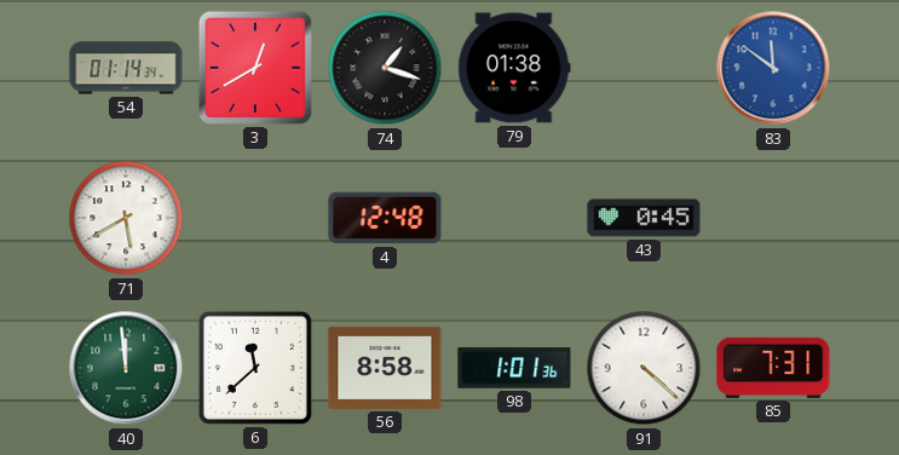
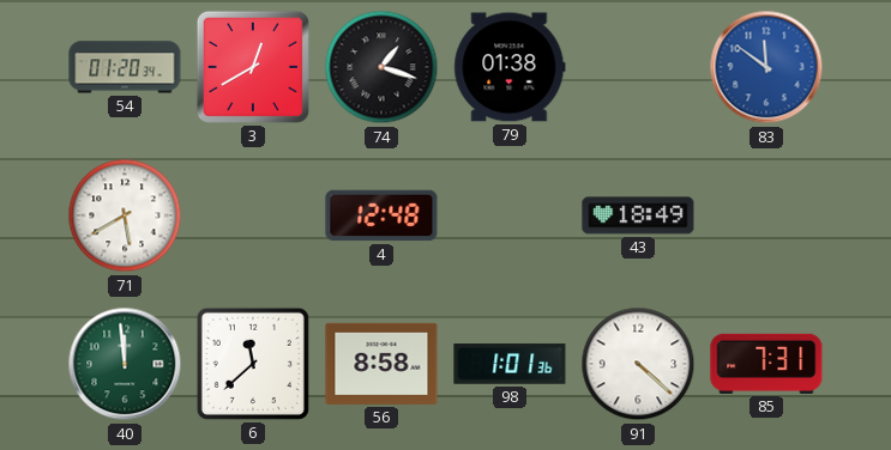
54: 01:14 -> 01:20
43: 0:45 -> 18:49
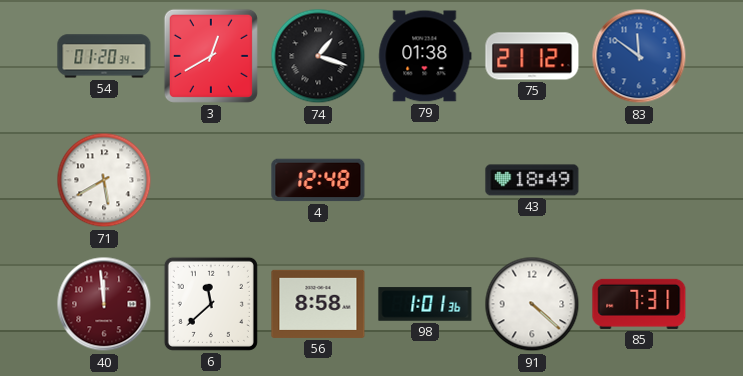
75: none -> 21:12
40 dial: green -> burgundy
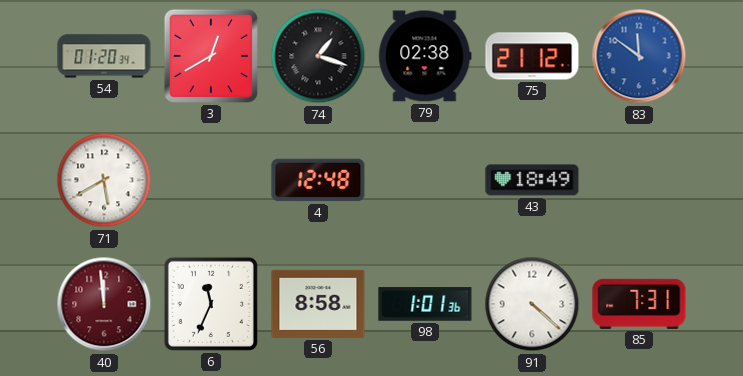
79: 01:38 -> 02:38
6: 11:38 -> 11:34
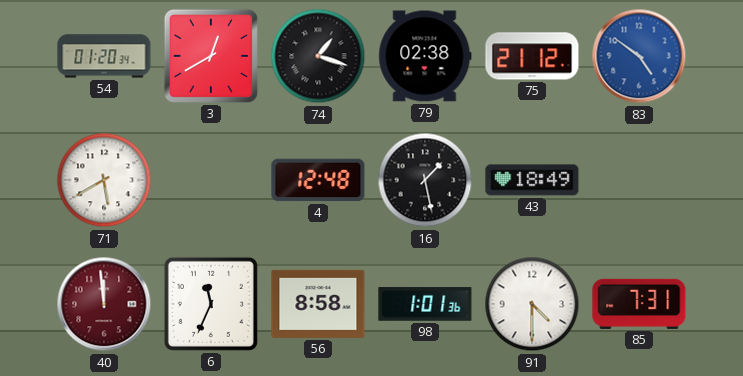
83: 11:51 -> 4:51
16: none -> 1:28
91: 4:22 -> 4:30
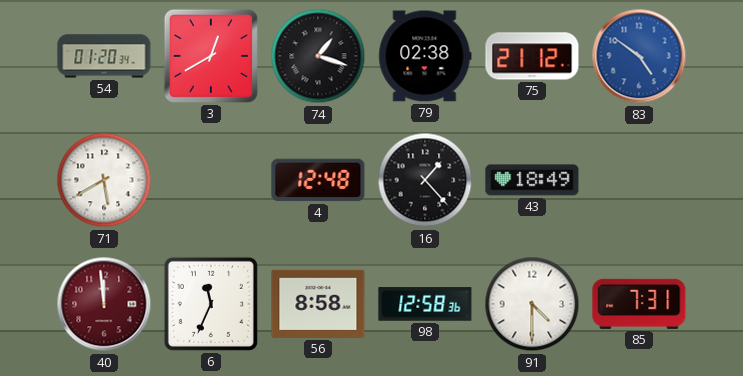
16: 1:28 -> 1:23
98: 1:01 -> 12:58
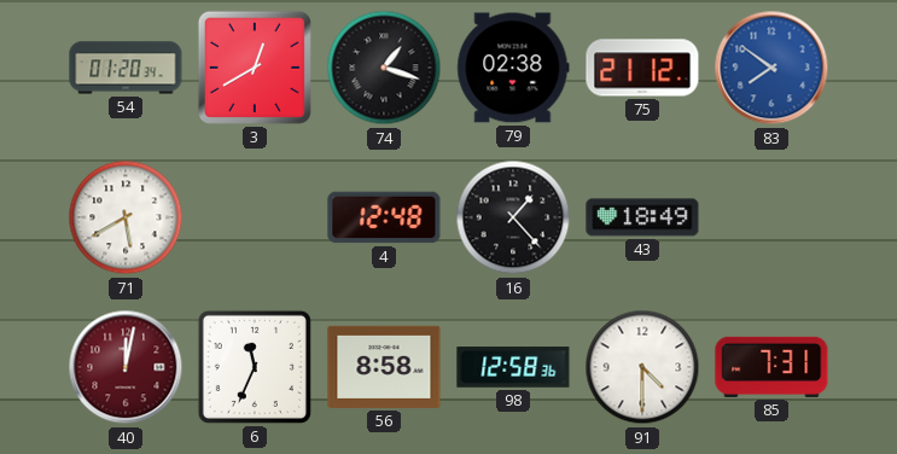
83: 4:51 -> 7:51
40: 11:59 -> 12:02
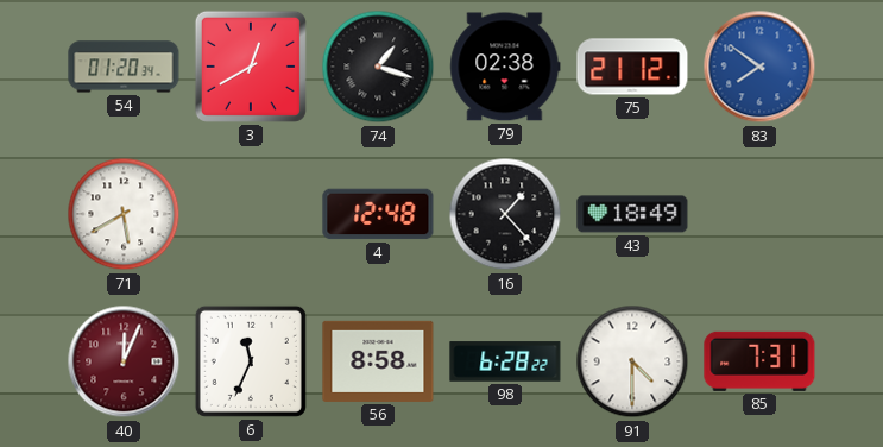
40: 12:02 -> 12:04
98: 12:58 -> 6:28
